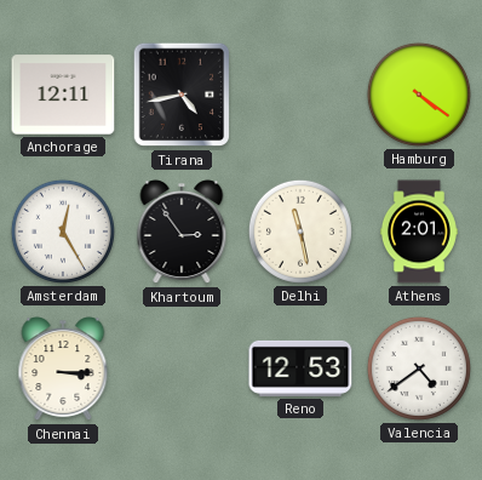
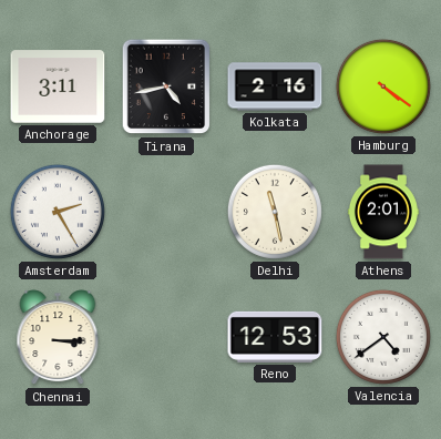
Anchorage: 12:11 -> 3:11
Kolkata: none -> 2:16
Amsterdam: 12:25 -> 2:25
Khartoum: 2:54 -> none
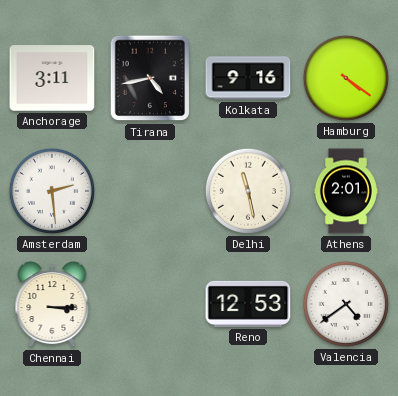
Kolkata: 2:16 -> 9:16
Amsterdam: 2:25 -> 2:29
